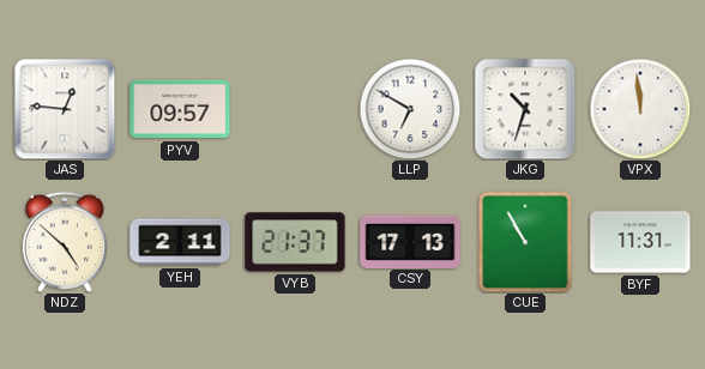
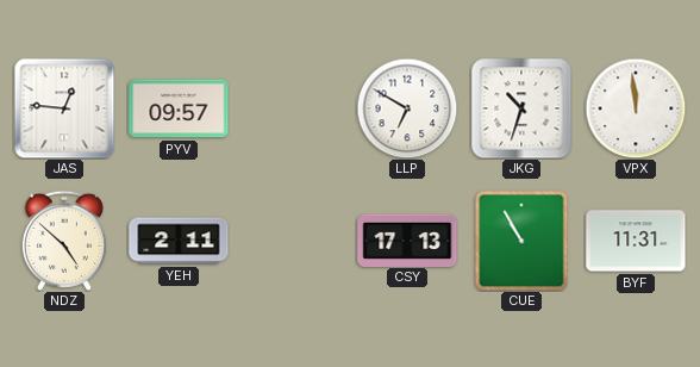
VYB: 21:37 -> none
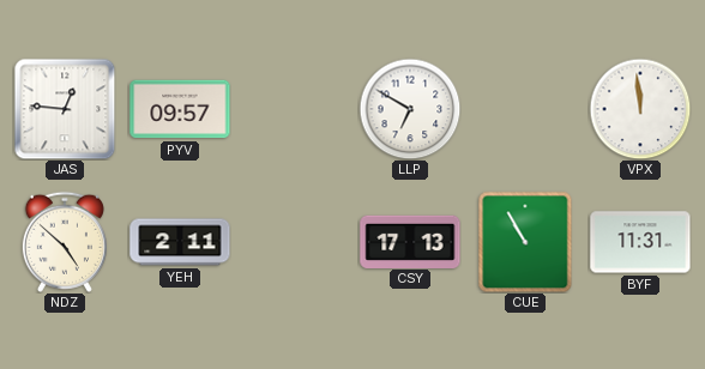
JKG: 10:33 -> none
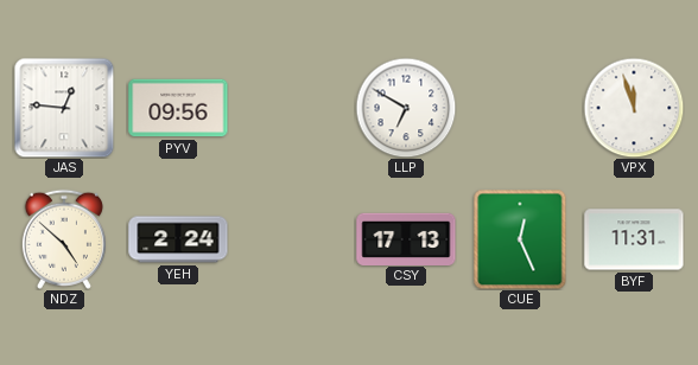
PYV: 09:57 -> 09:56
VPX: 11:59 -> 11:57
YEH: 2:11 -> 2:24
CUE: 10:55 -> 12:26
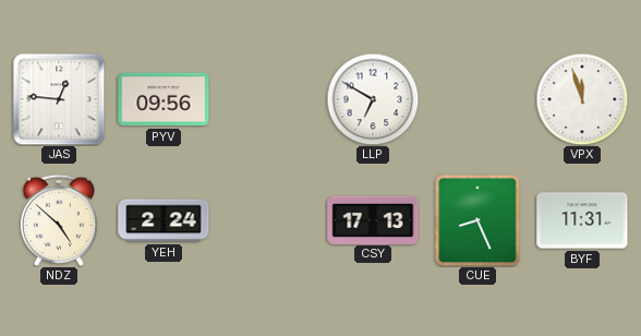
CUE: 12:26 -> 8:26
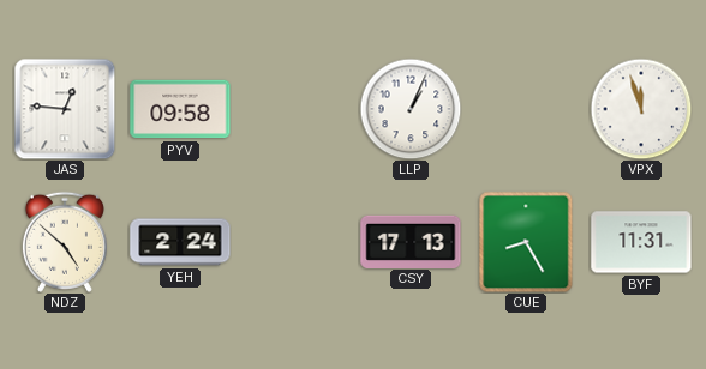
PYV: 09:56 -> 09:58
LLP: 6:50 -> 1:04
CUE: 8:26 -> 8:25
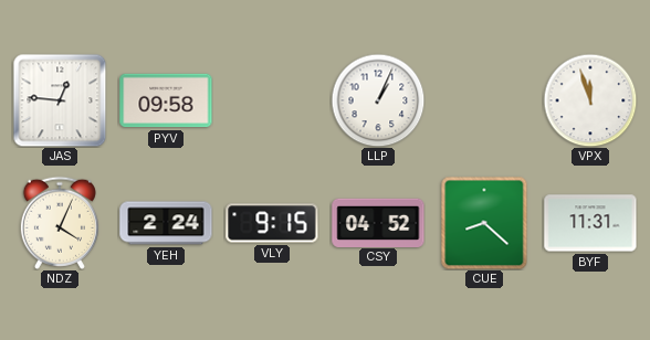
NDZ: 4:52 -> 4:04
VLY: none -> 9:15
CSY: 17:13 -> 04:52
CUE: 8:25 -> 8:22
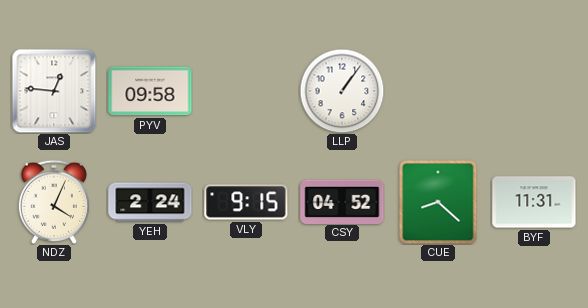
LLP: 1:04 -> 1:06
VPX: 11:57 -> none
